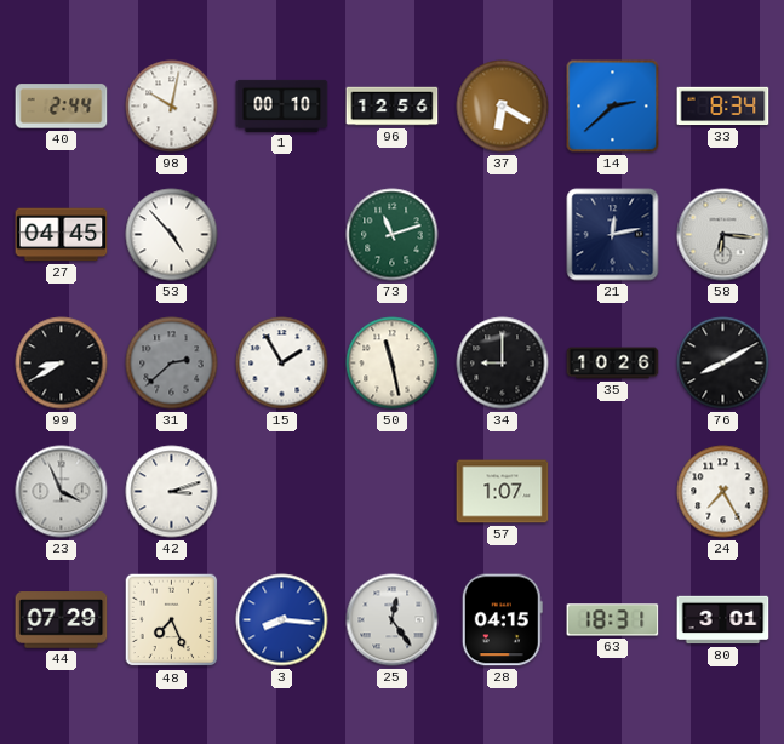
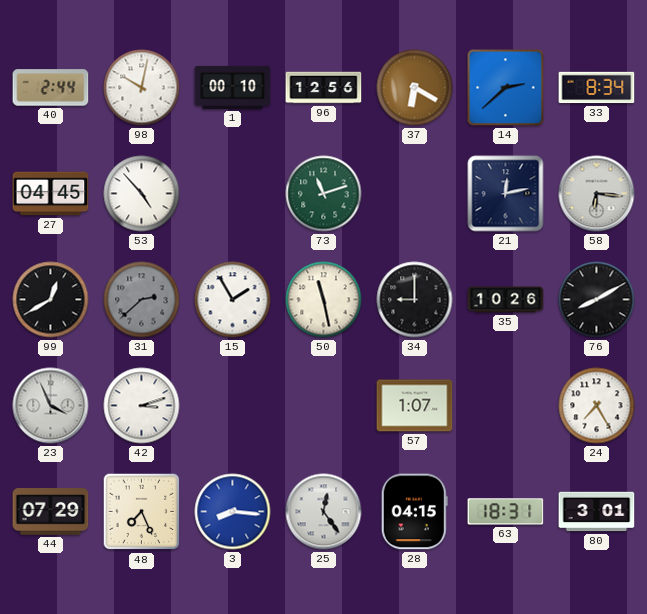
99: 8:40 -> 12:40
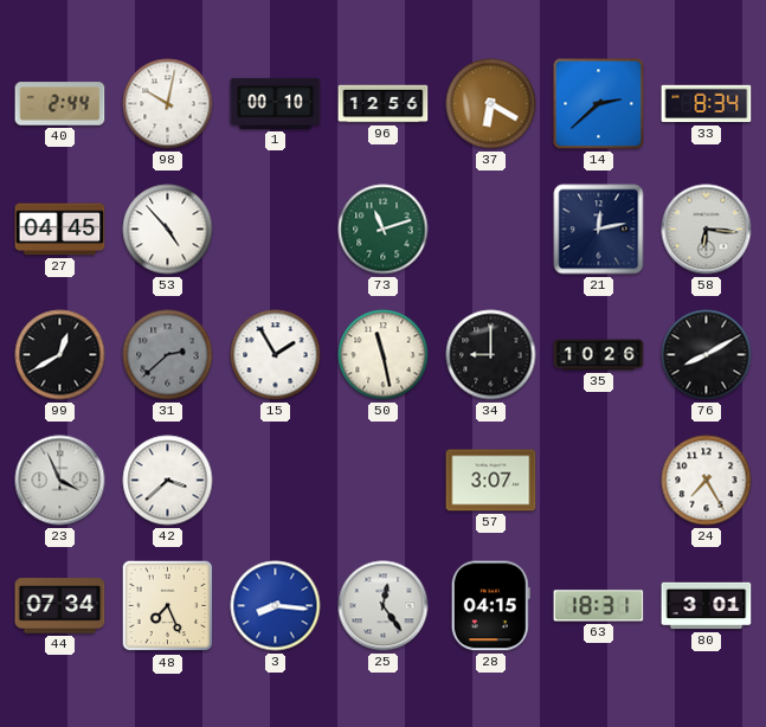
42: 3:12 -> 3:38
57: 1:07 -> 3:07
44: 07:29 -> 07:34
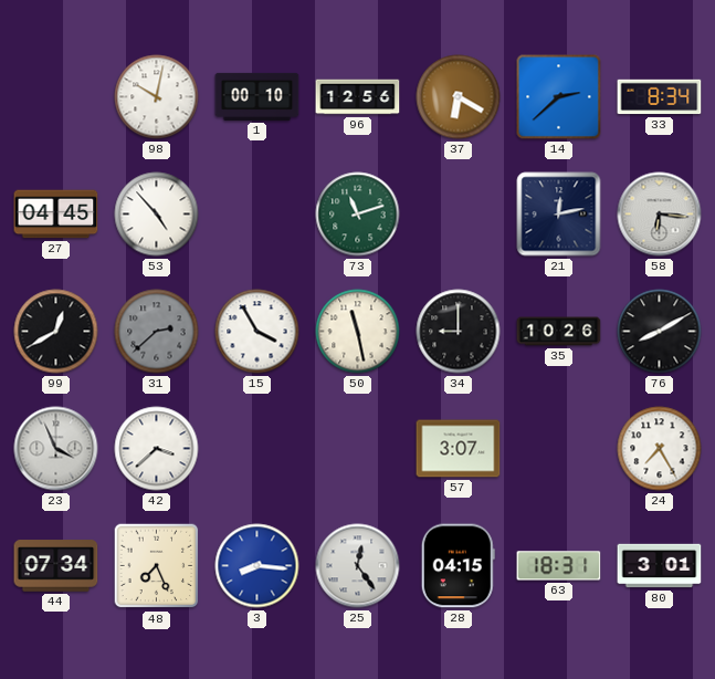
40: 2:44 -> none
15: 1:55 -> 3:55
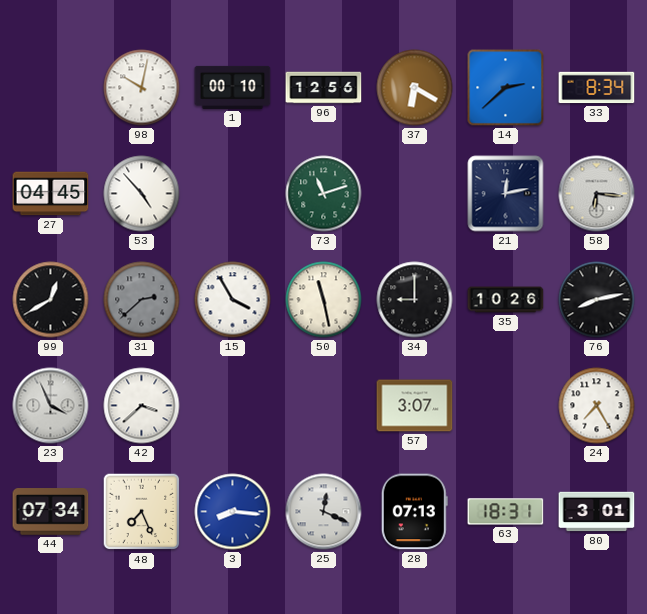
76: 8:10 -> 8:13
25: 12:24 -> 12:19
28: 04:15 -> 07:13
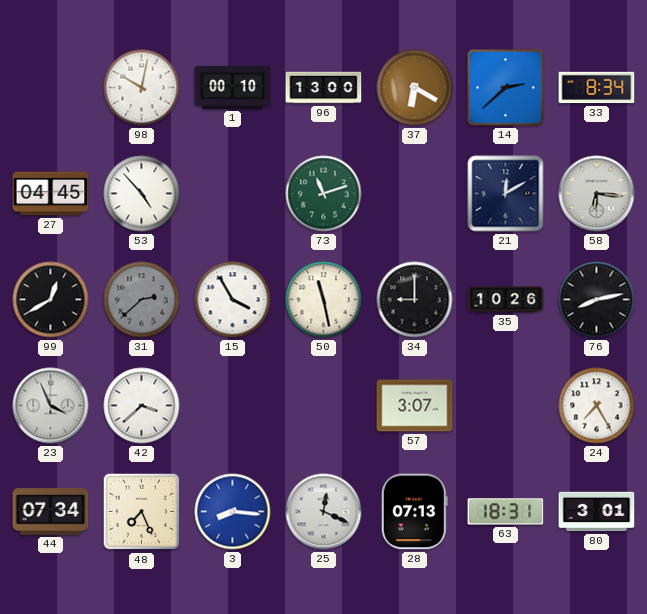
96: 12:56 -> 13:00
21: 12:13 -> 12:10
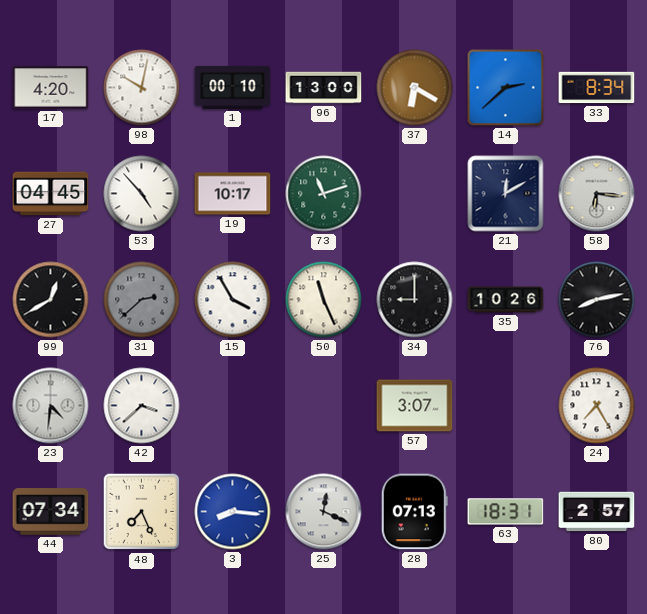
17: none -> 4:20
19: none -> 10:17
50: 11:28 -> 11:26
23: 3:56 -> 4:31
80: 3:01 -> 2:57
